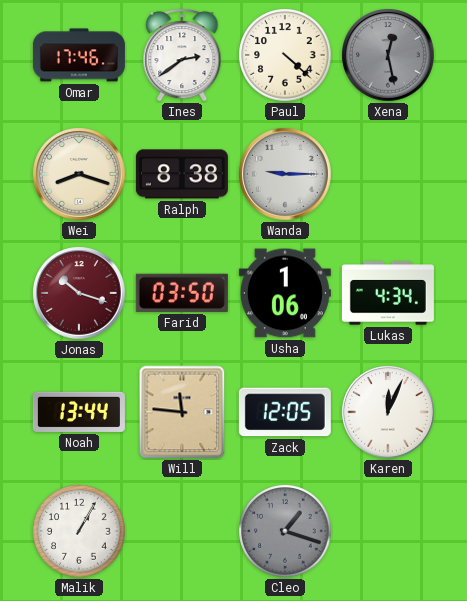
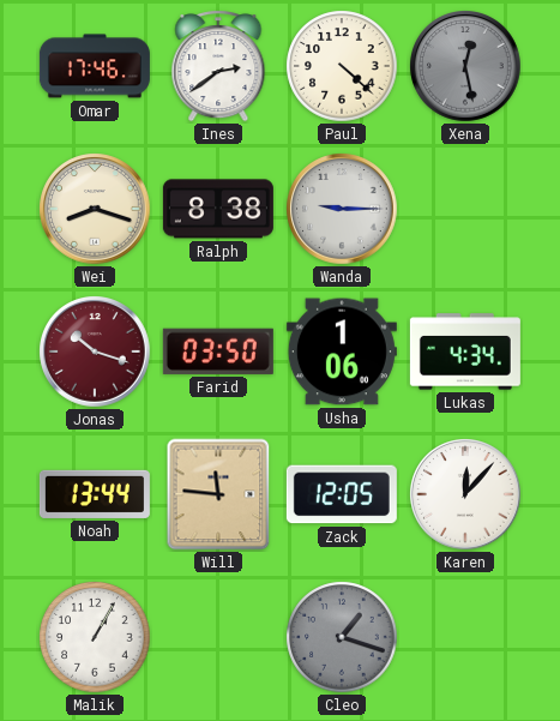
Karen: 12:04 -> 12:07
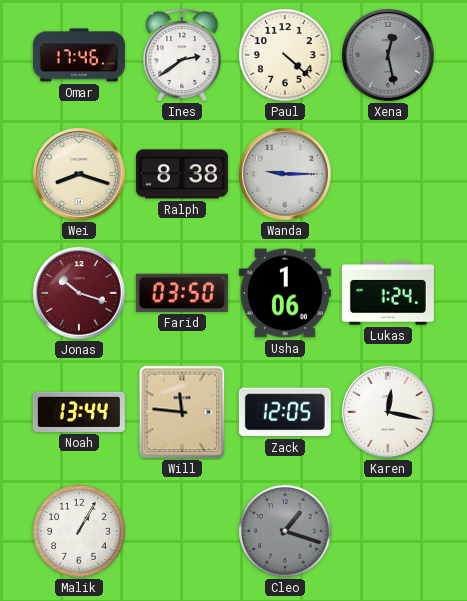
Lukas: 4:34 -> 1:24
Karen: 12:07 -> 12:17
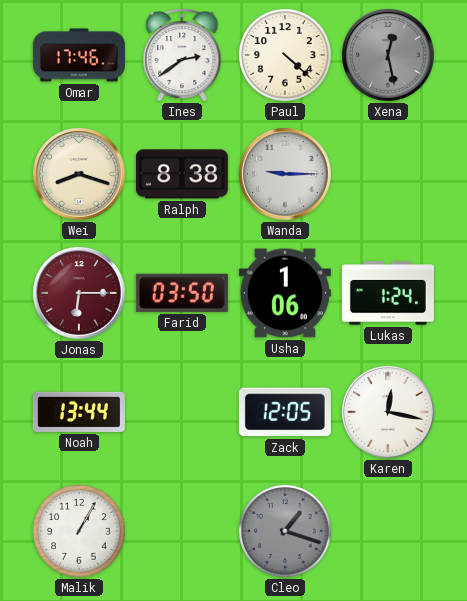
Jonas: 10:18 -> 6:15
Will: 11:46 -> none
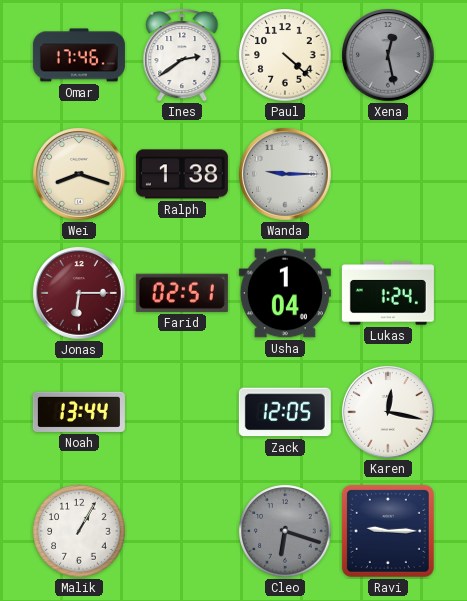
Ralph: 8:38 -> 1:38
Farid: 03:50 -> 02:51
Usha: 1:06 -> 1:04
Cleo: 1:18 -> 6:18
Ravi: none -> 9:15
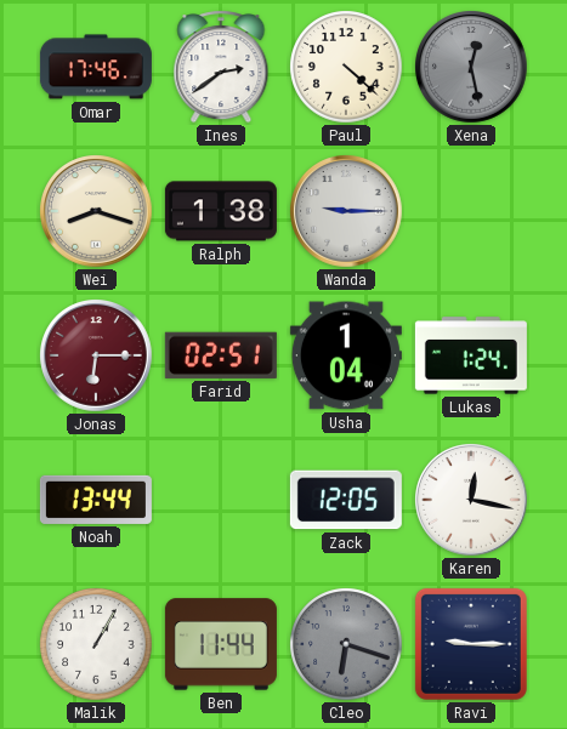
Ben: none -> 11:44
